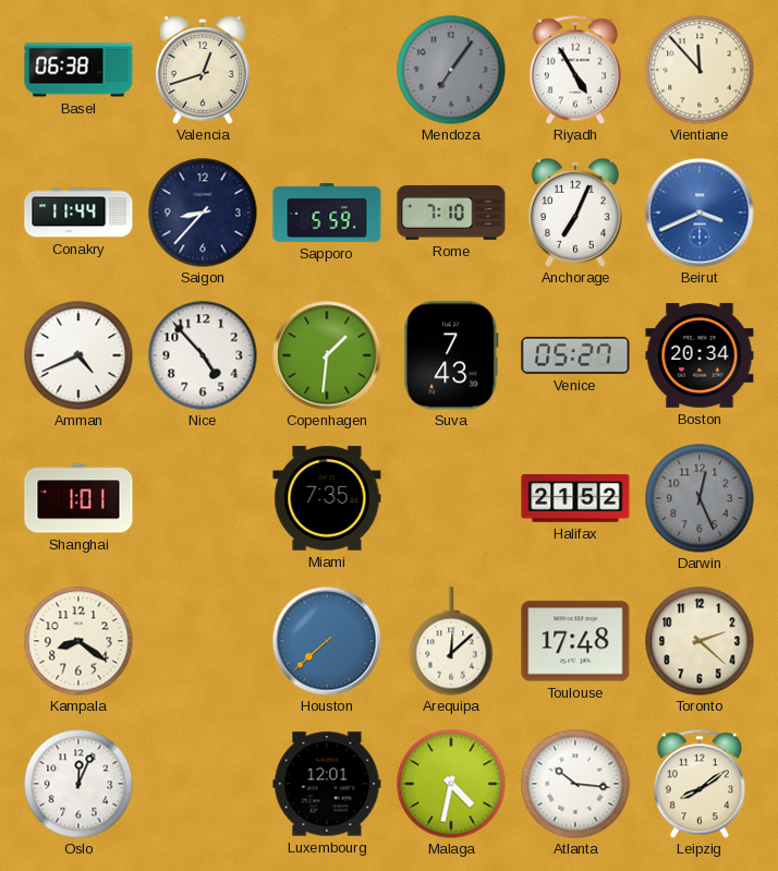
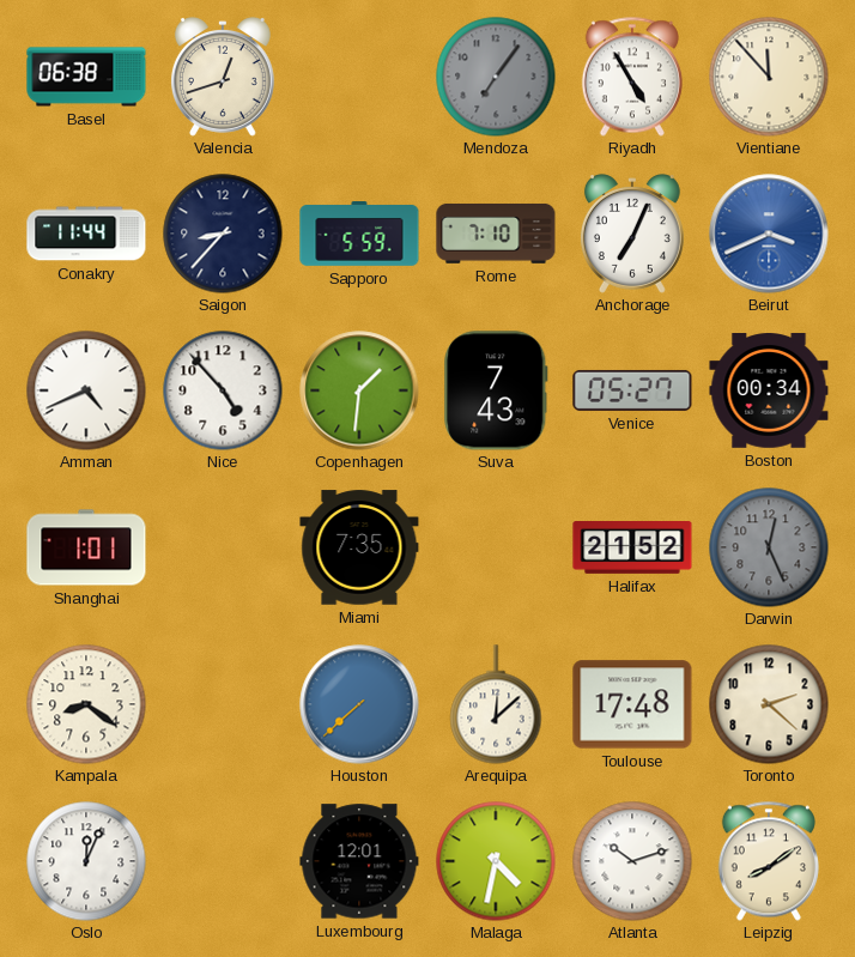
Boston: 20:34 -> 00:34
Atlanta: 10:16 -> 10:12
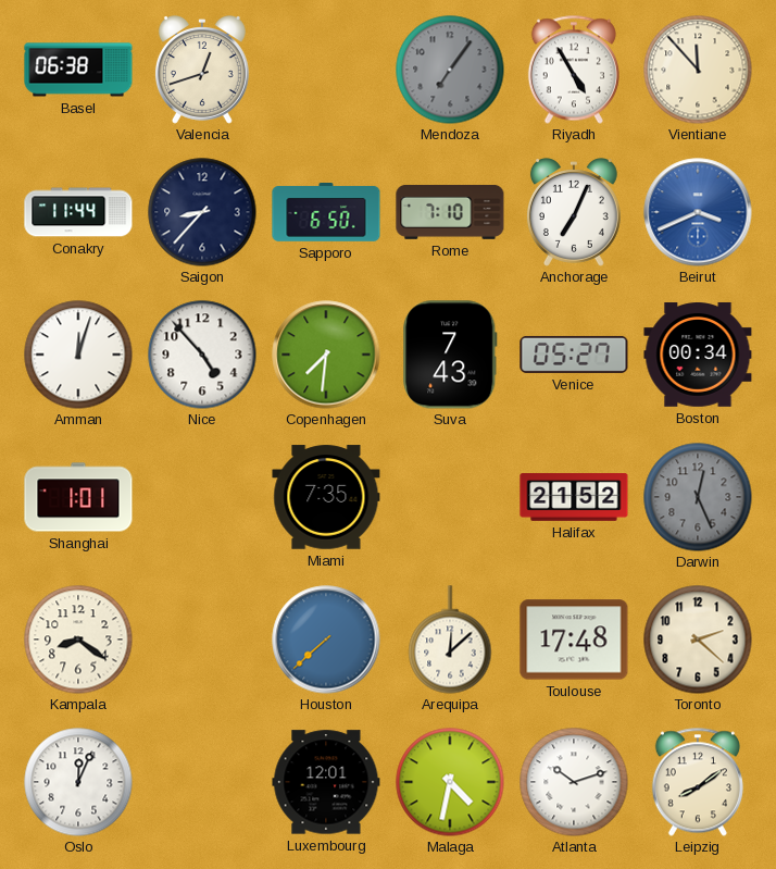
Sapporo: 5:59 -> 6:50
Amman: 4:41 -> 12:03
Copenhagen: 1:31 -> 7:31
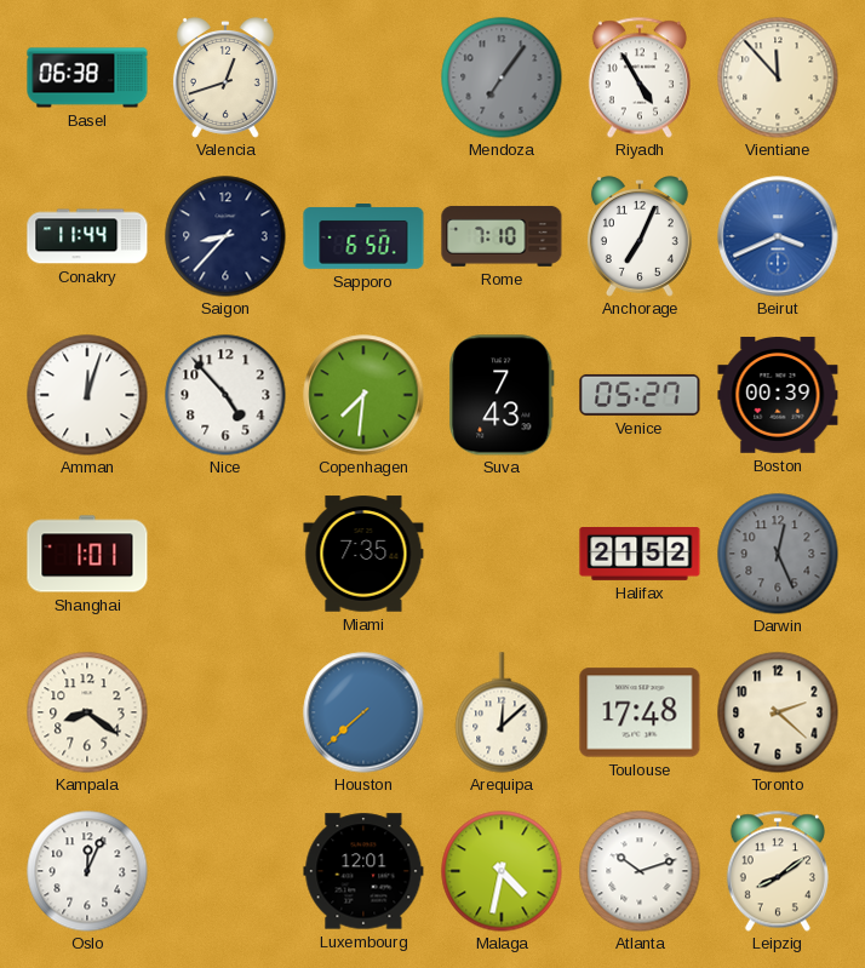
Boston: 00:34 -> 00:39
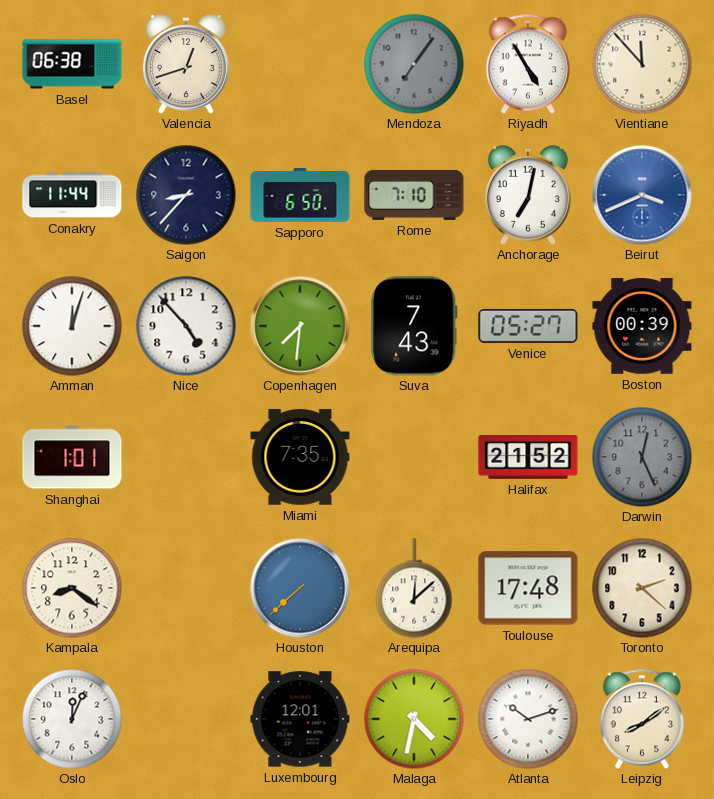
Anchorage: 7:04 -> 7:02
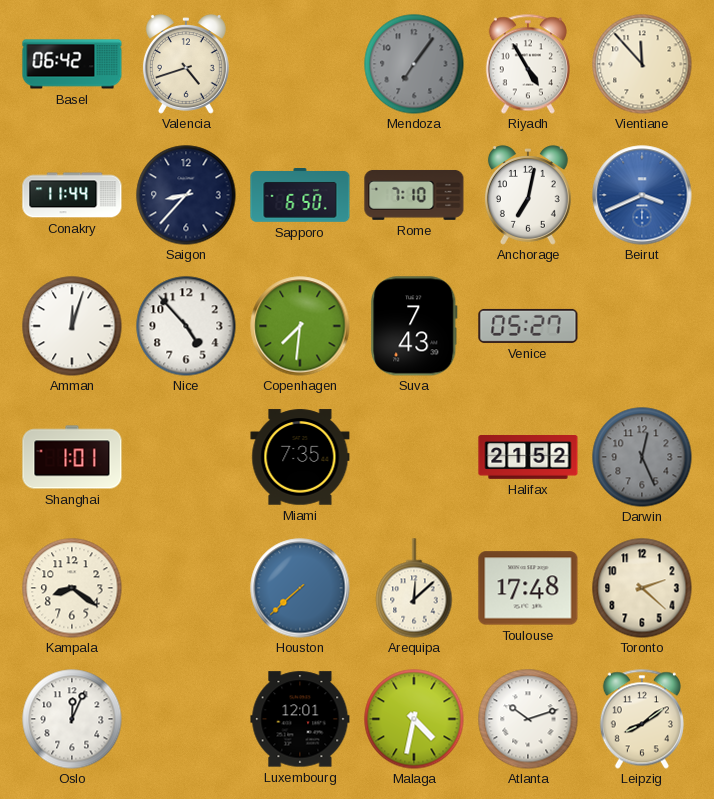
Basel: 06:38 -> 06:42
Valencia: 12:42 -> 4:42
Boston: 00:39 -> none
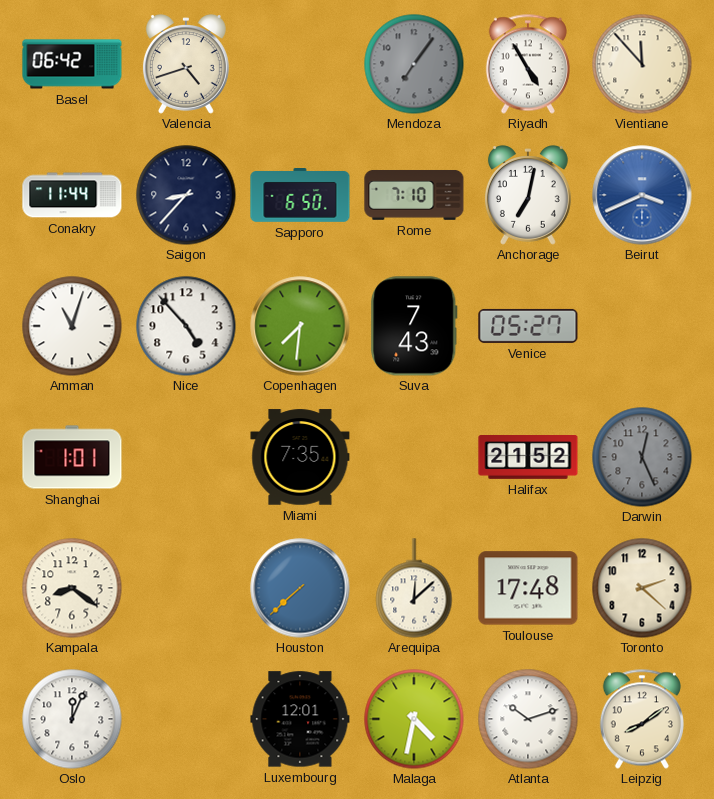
Amman: 12:03 -> 11:03
